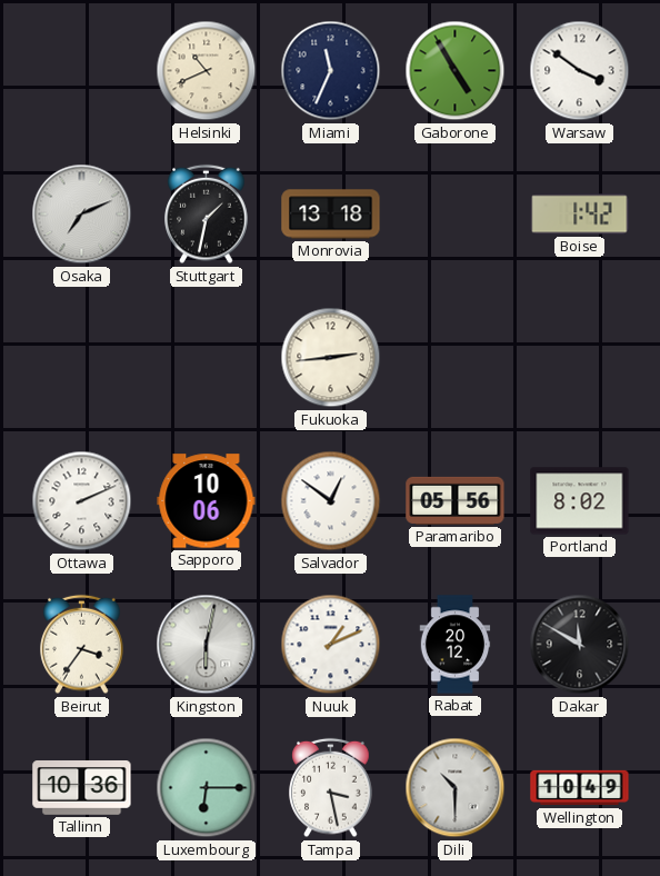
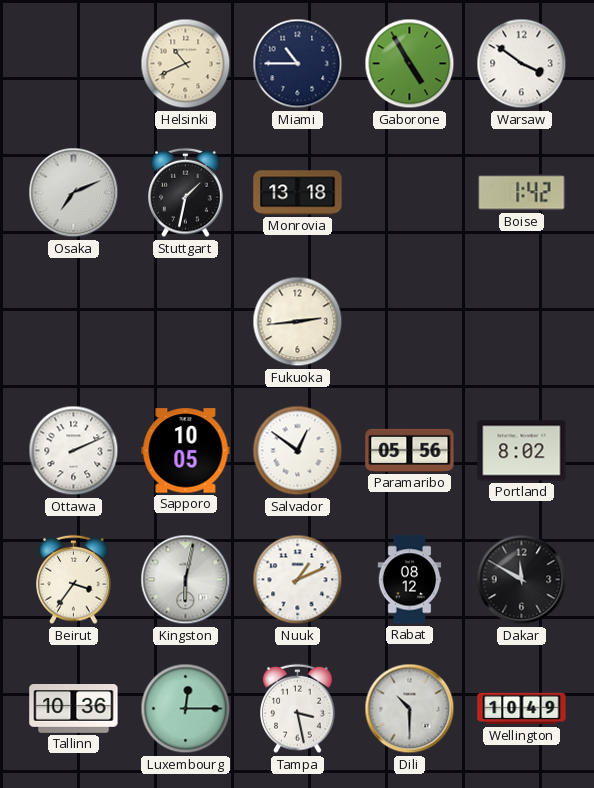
Miami: 11:34 -> 10:45
Sapporo: 10:06 -> 10:05
Rabat: 20:12 -> 08:12
Luxembourg: 6:15 -> 12:15
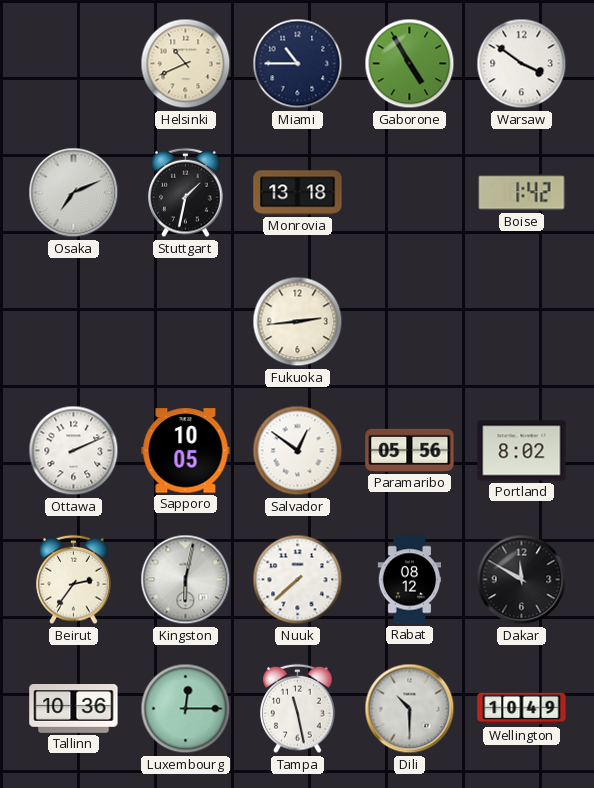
Beirut: 3:36 -> 2:36
Nuuk: 1:11 -> 7:38
Tampa: 3:28 -> 11:28
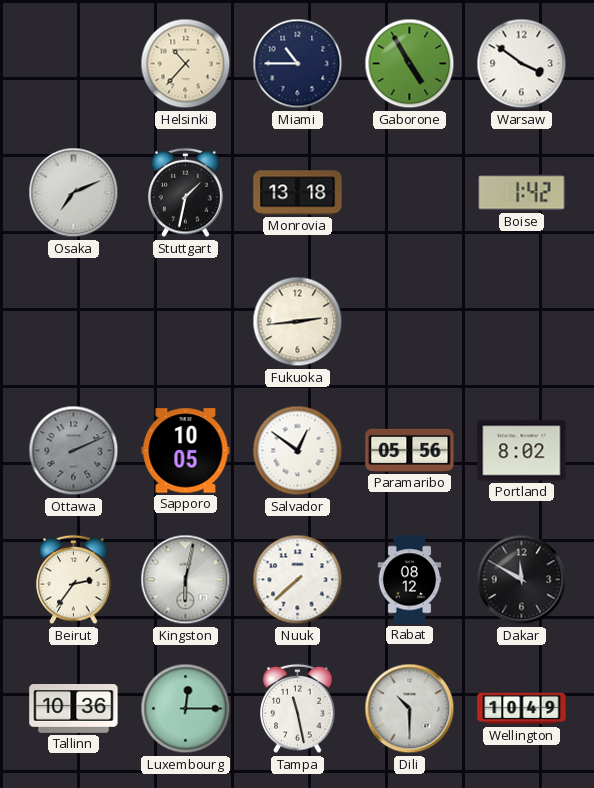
Helsinki: 10:41 -> 10:37
Ottawa dial: white -> grey
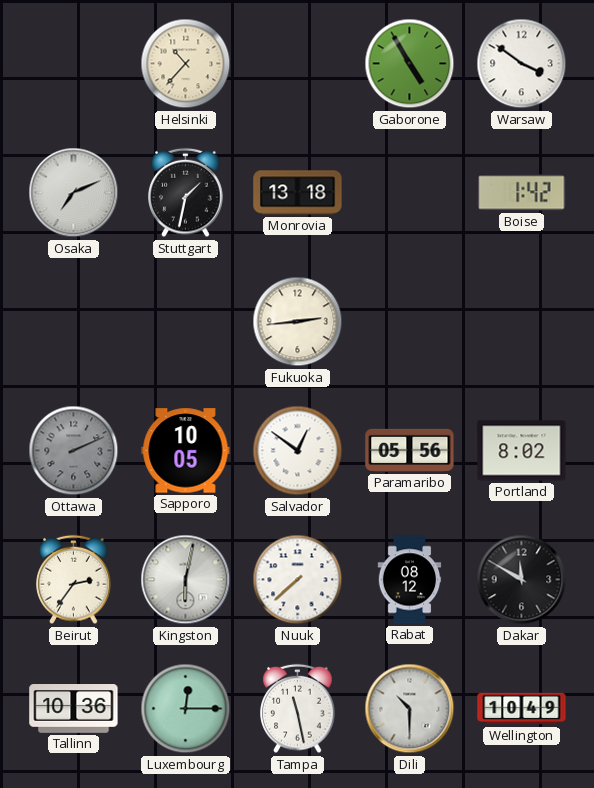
Miami: 10:45 -> none
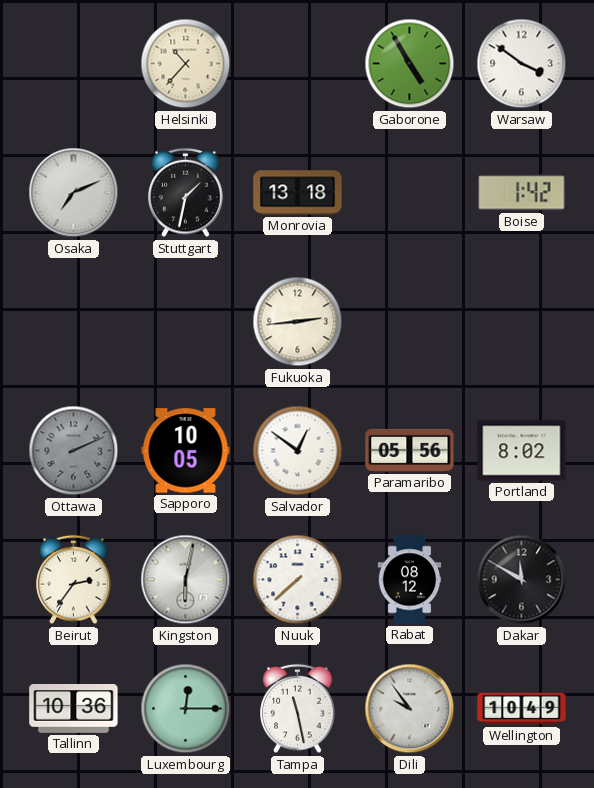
Dili: 10:30 -> 9:54
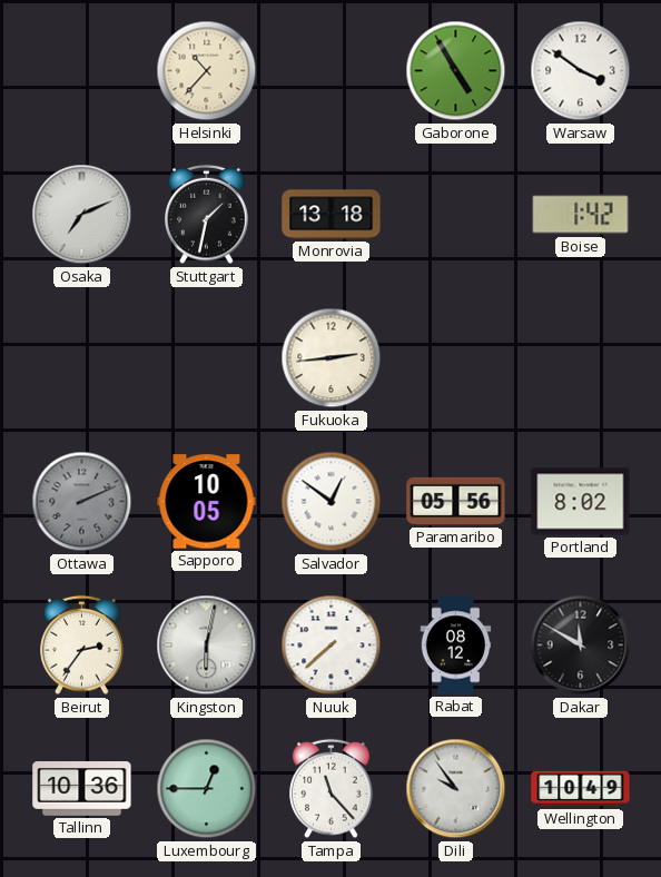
Luxembourg: 12:15 -> 12:45
Tampa: 11:28 -> 11:23
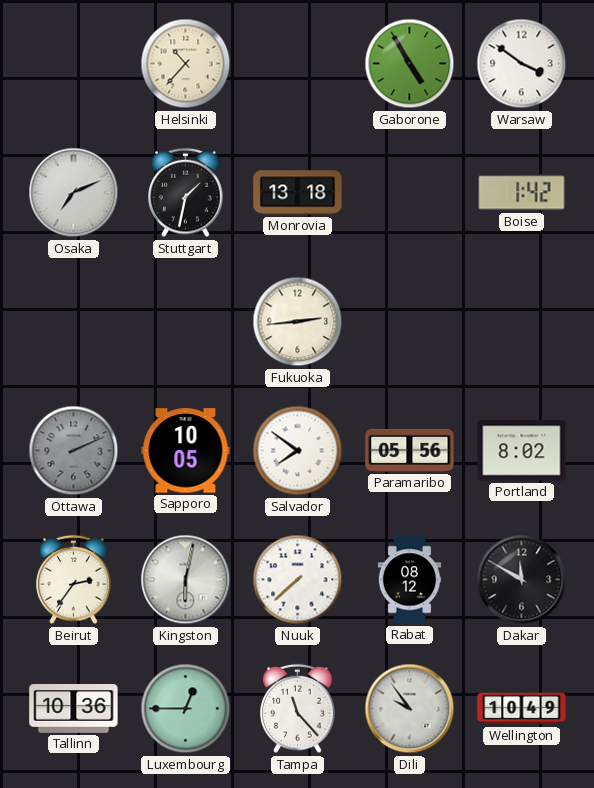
Salvador: 12:51 -> 7:51
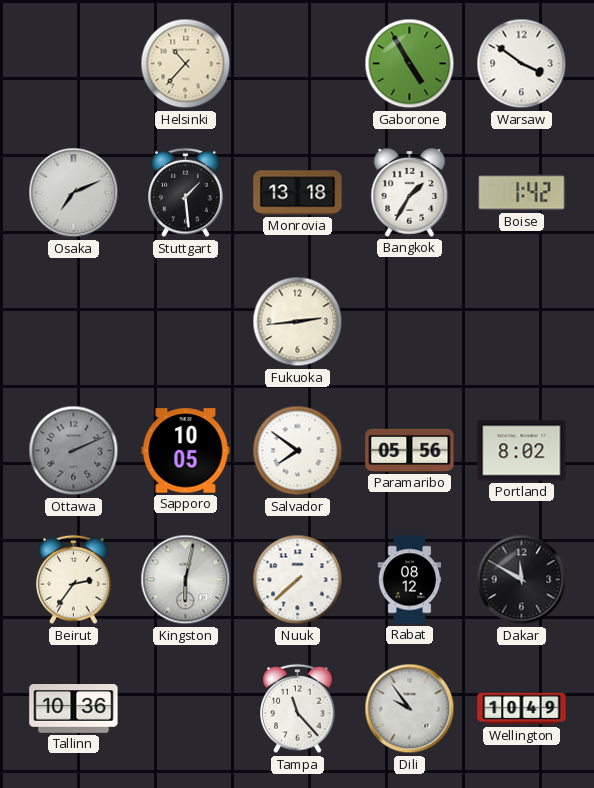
Stuttgart: 1:32 -> 1:29
Bangkok: none -> 1:35
Luxembourg: 12:45 -> none
